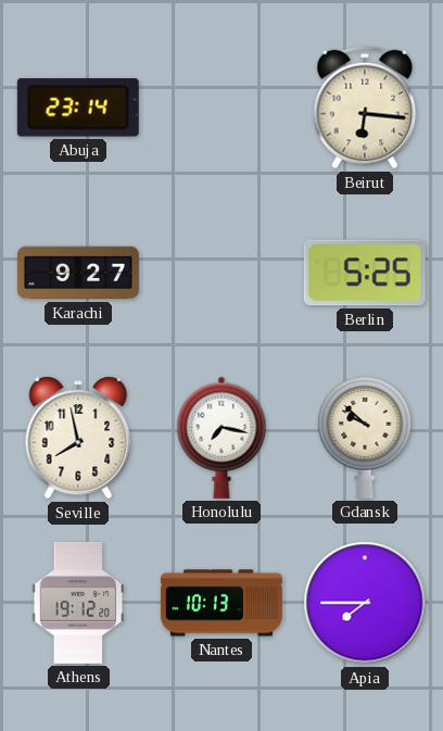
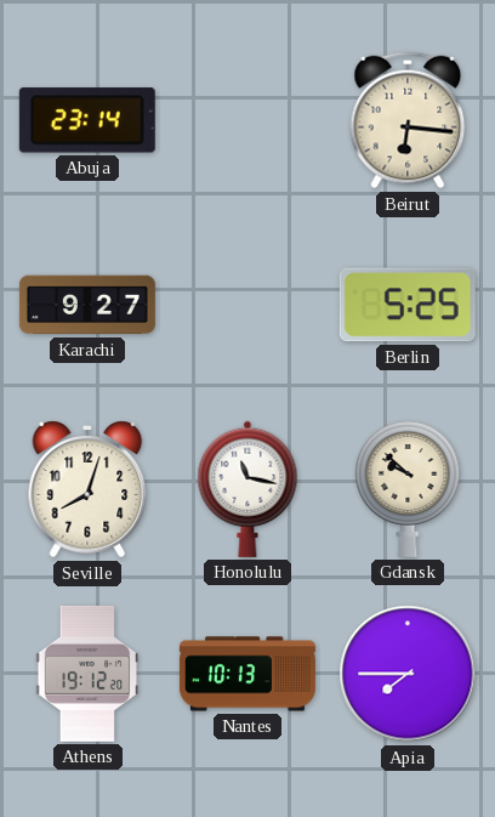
Seville: 7:58 -> 8:03
Honolulu: 7:17 -> 11:17
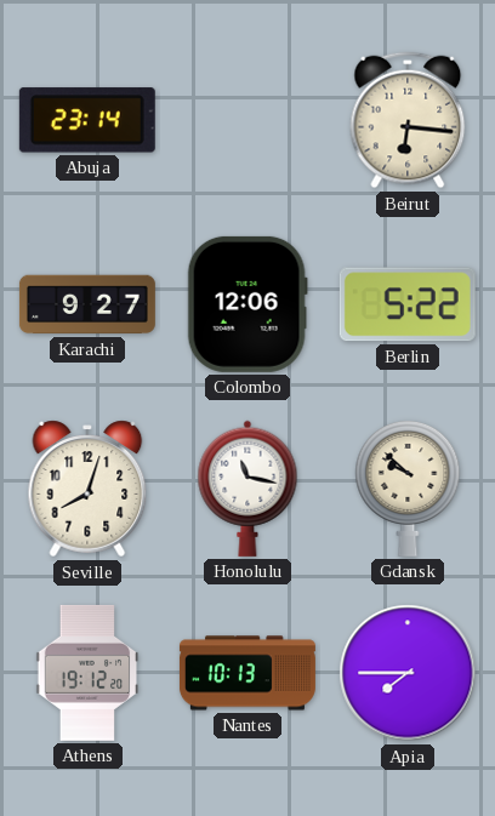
Colombo: none -> 12:06
Berlin: 5:25 -> 5:22
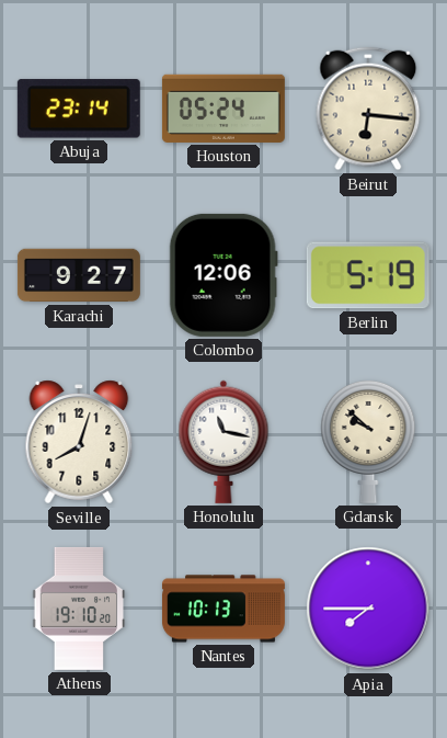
Houston: none -> 05:24
Berlin: 5:22 -> 5:19
Athens: 19:12 -> 19:10
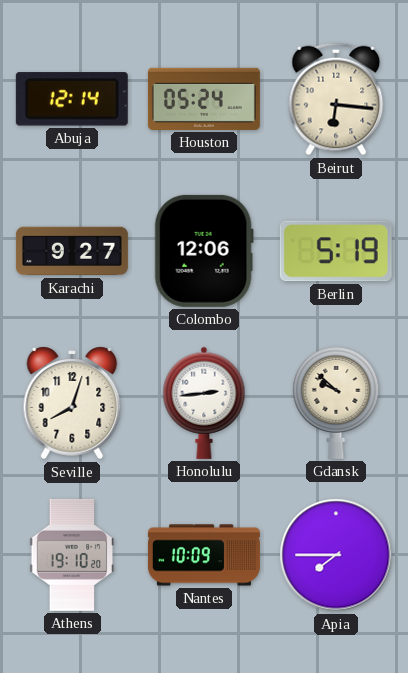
Abuja: 23:14 -> 12:14
Honolulu: 11:17 -> 2:44
Nantes: 10:13 -> 10:09
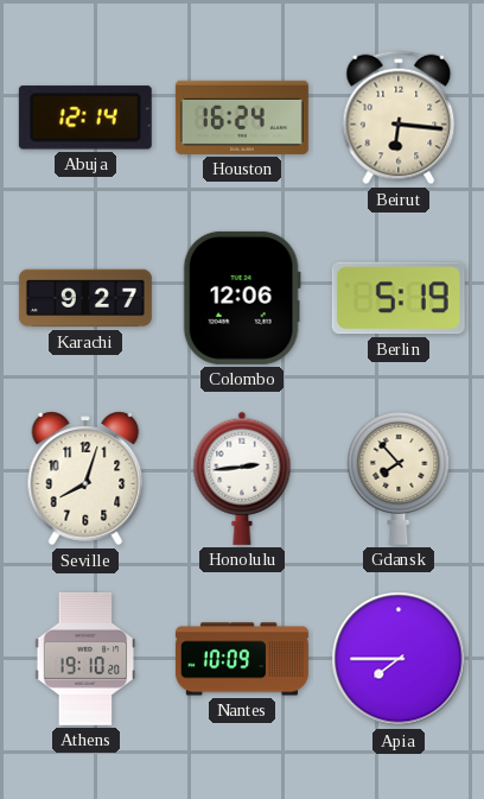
Houston: 05:24 -> 16:24
Gdansk: 9:52 -> 7:53
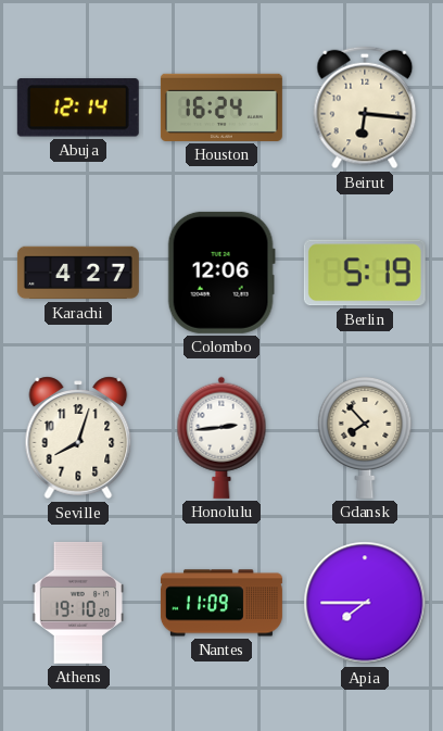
Karachi: 9:27 -> 4:27
Nantes: 10:09 -> 11:09
